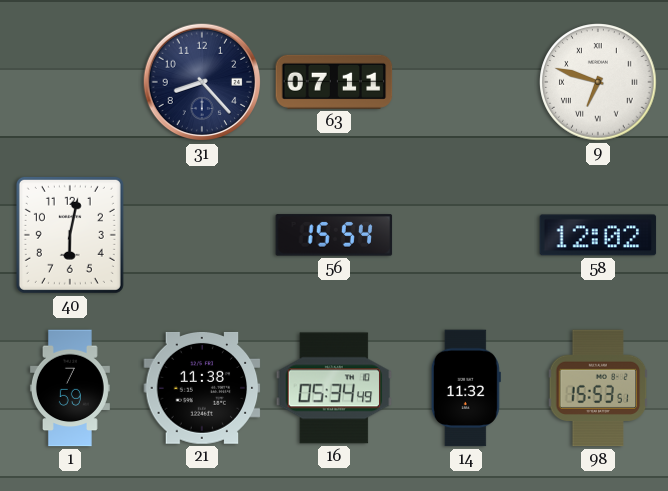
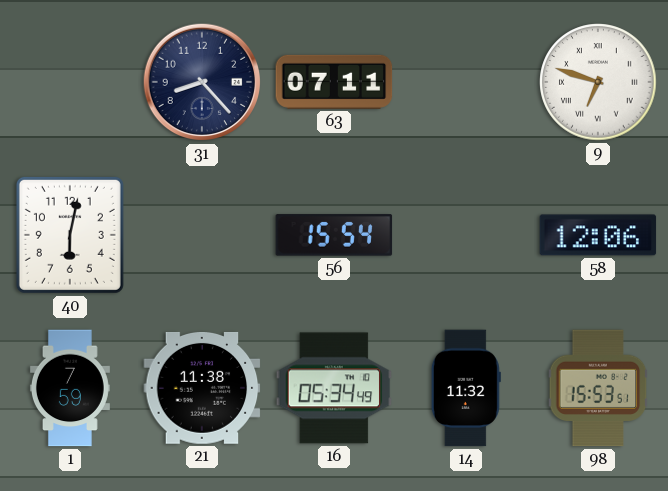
58: 12:02 -> 12:06
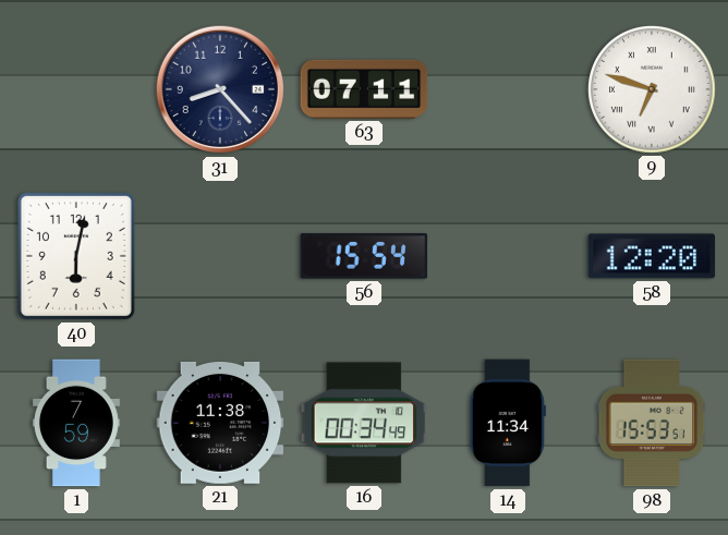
58: 12:06 -> 12:20
16: 05:34 -> 00:34
14: 11:32 -> 11:34
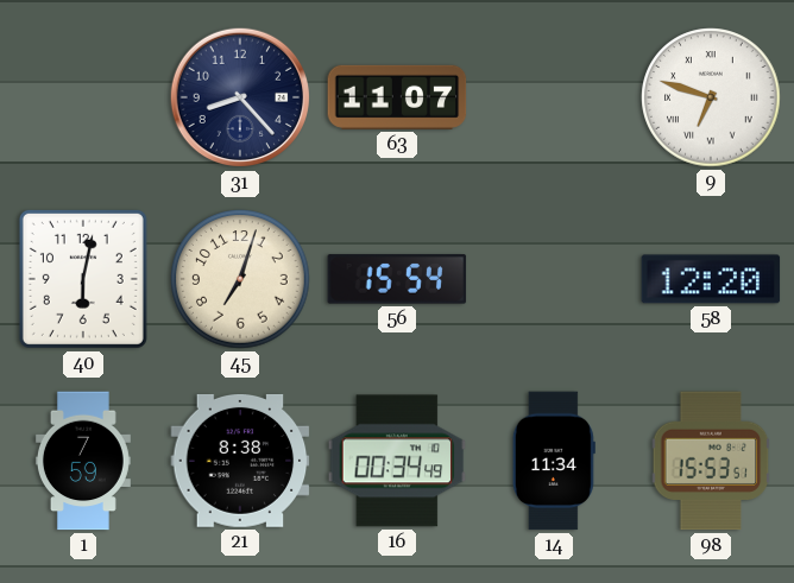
63: 07:11 -> 11:07
45: none -> 7:03
21: 11:38 -> 8:38
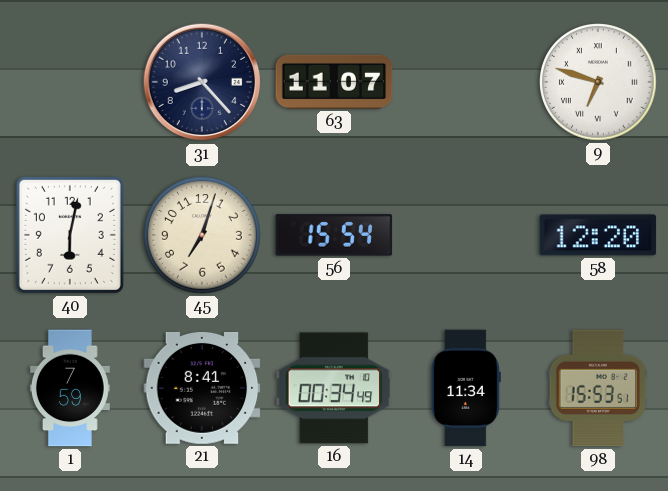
21: 8:38 -> 8:41
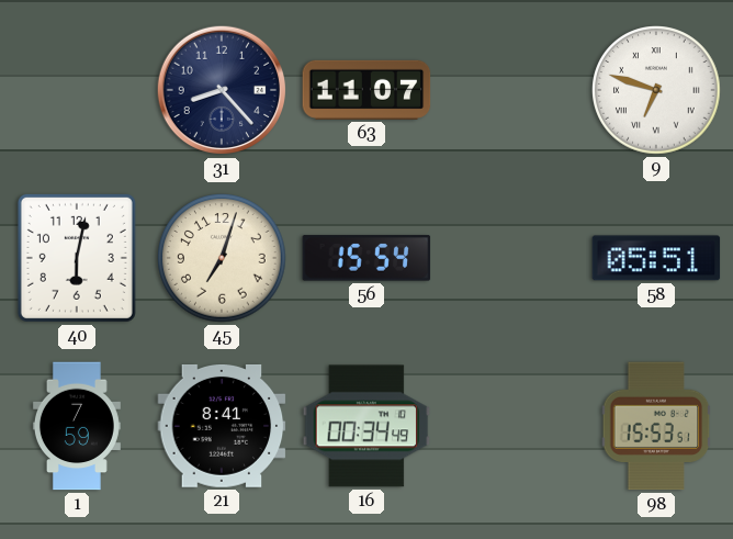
58: 12:20 -> 05:51
14: 11:34 -> none
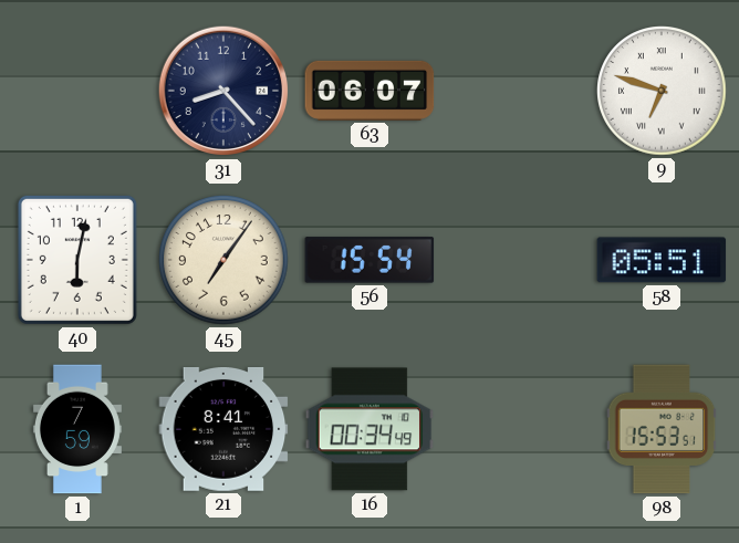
63: 11:07 -> 06:07
45: 7:03 -> 7:06
